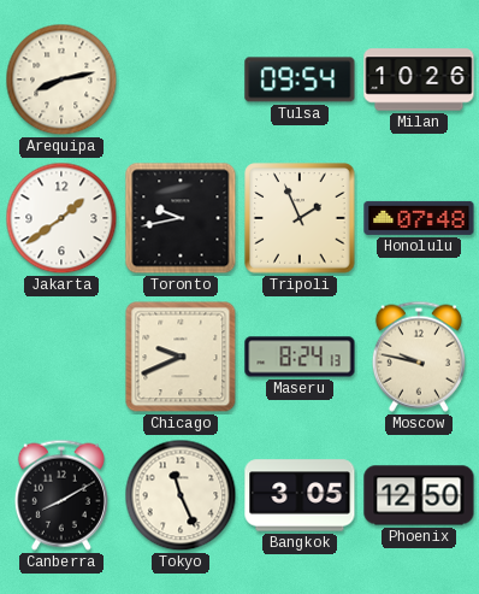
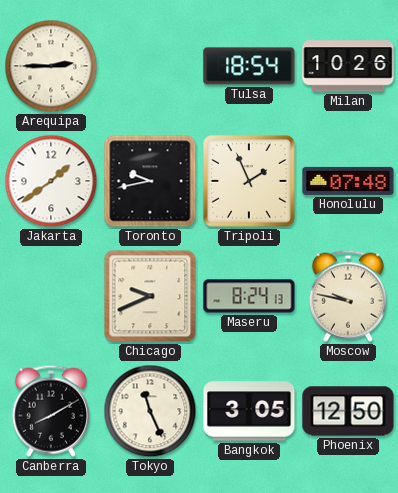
Arequipa: 8:13 -> 2:45
Tulsa: 09:54 -> 18:54
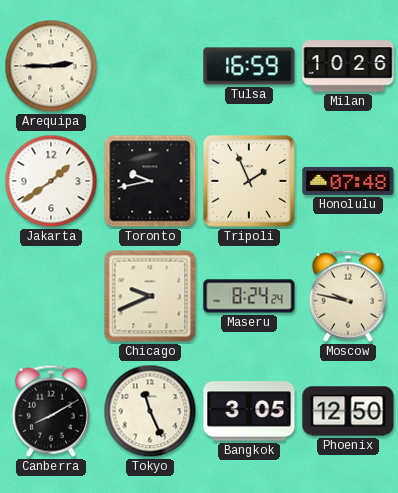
Tulsa: 18:54 -> 16:59
Maseru: 8:24:13 -> 8:24:24
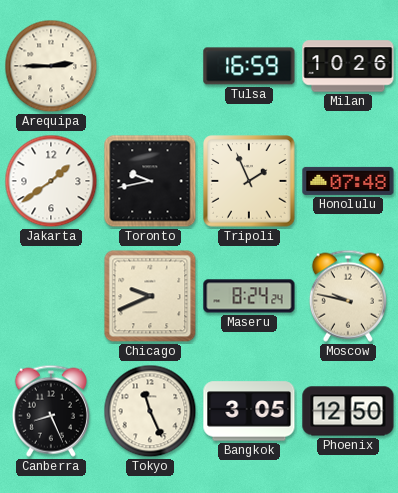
Canberra: 8:10 -> 8:26
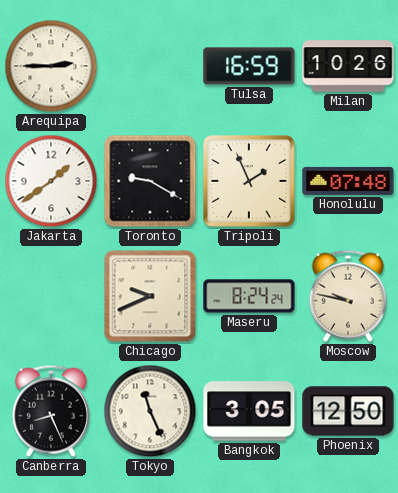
Toronto: 9:43 -> 9:20
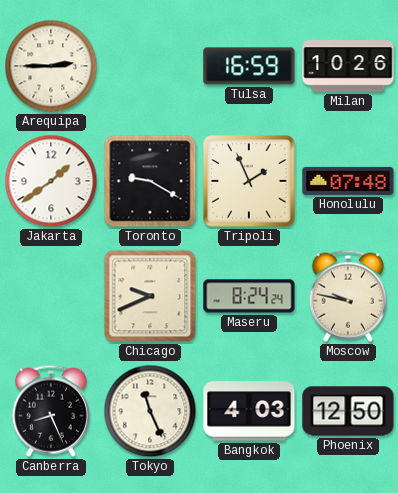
Bangkok: 3:05 -> 4:03
